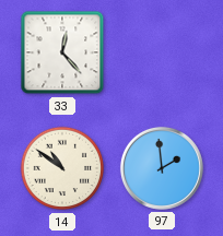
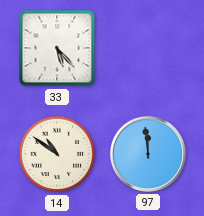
33: 12:23 -> 5:23
97: 1:59 -> 11:59
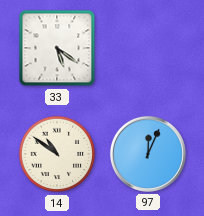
33: 5:23 -> 5:21
97: 11:59 -> 12:04
